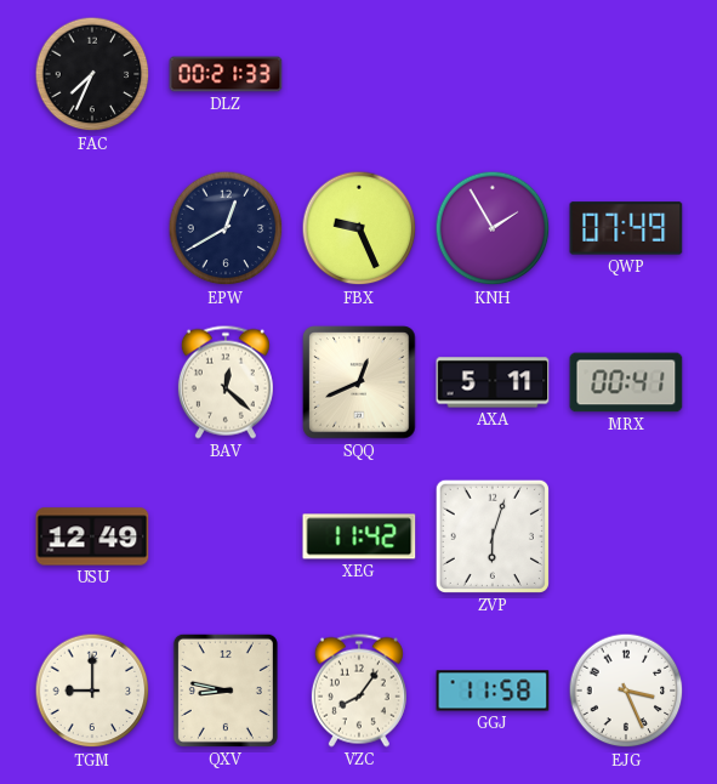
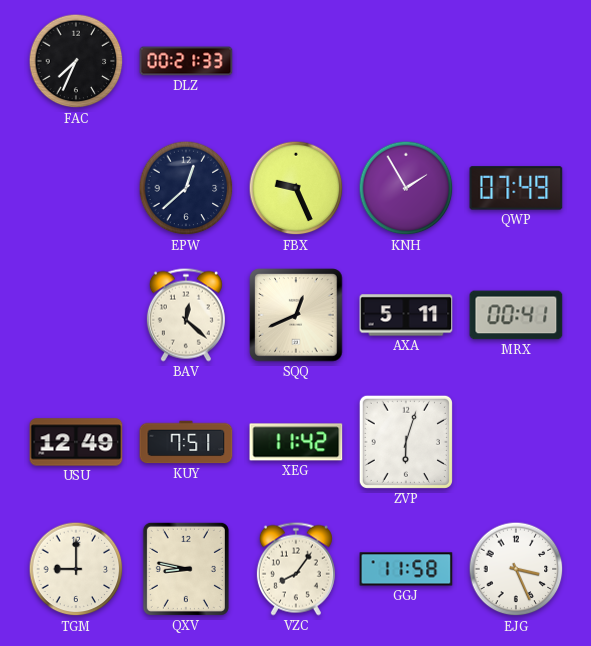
EPW: 12:40 -> 12:38
KUY: none -> 7:51
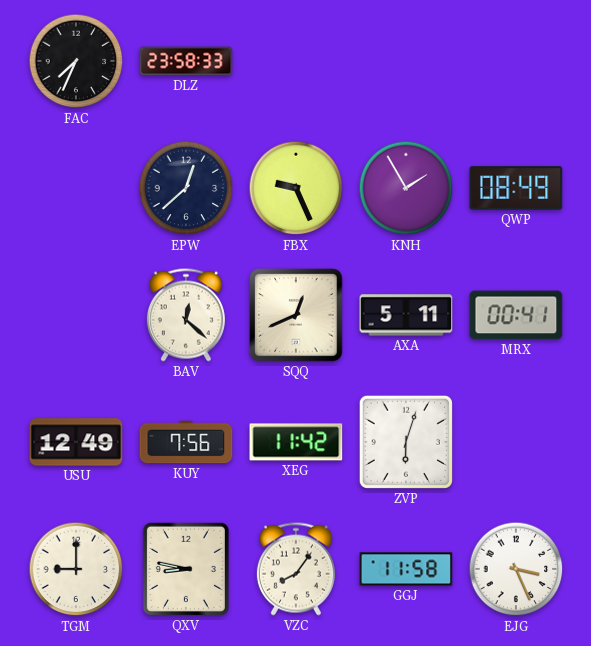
DLZ: 00:21 -> 23:58
QWP: 07:49 -> 08:49
KUY: 7:51 -> 7:56
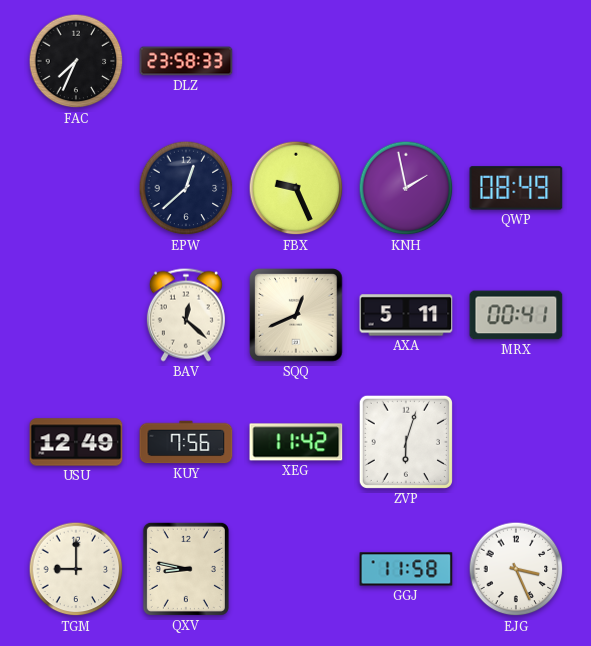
KNH: 1:55 -> 1:58
VZC: 8:06 -> none
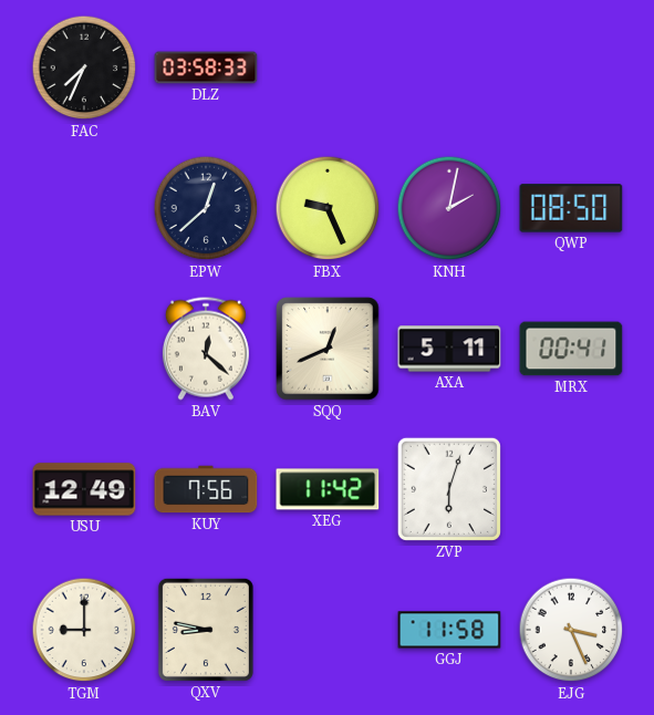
DLZ: 23:58 -> 03:58
KNH: 1:58 -> 2:02
QWP: 08:49 -> 08:50
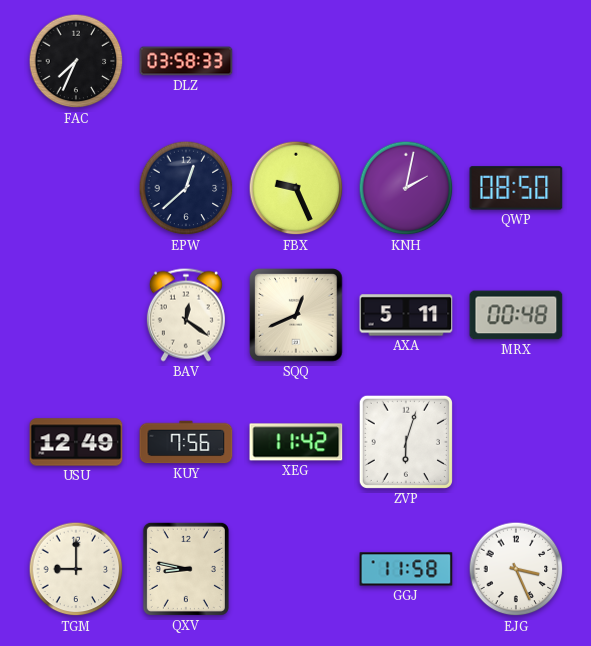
BAV: 12:22 -> 12:21
MRX: 00:41 -> 00:48
